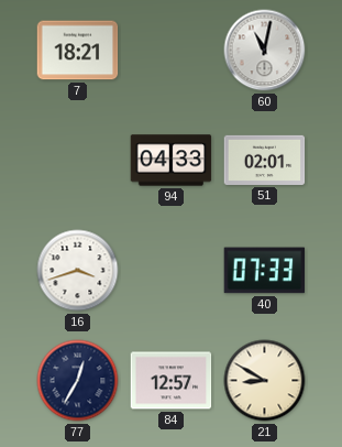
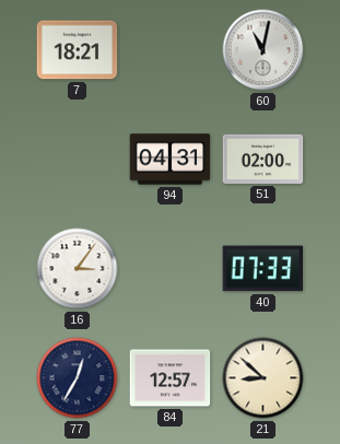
94: 04:33 -> 04:31
51: 02:01 -> 02:00
16: 3:42 -> 3:06
21: 8:50 -> 8:52
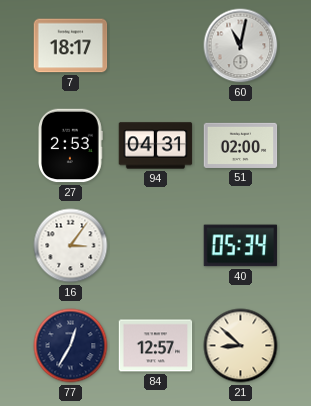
7: 18:21 -> 18:17
27: none -> 2:53
40: 07:33 -> 05:34
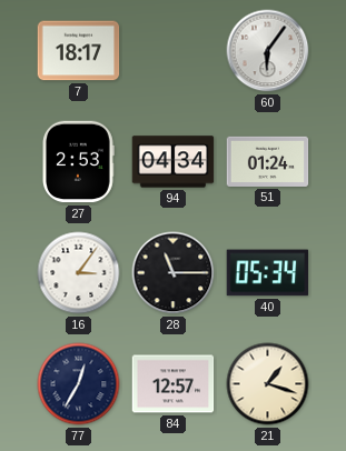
60: 11:02 -> 6:06
94: 04:31 -> 04:34
51: 02:00 -> 01:24
28: none -> 11:15
21: 8:52 -> 1:18
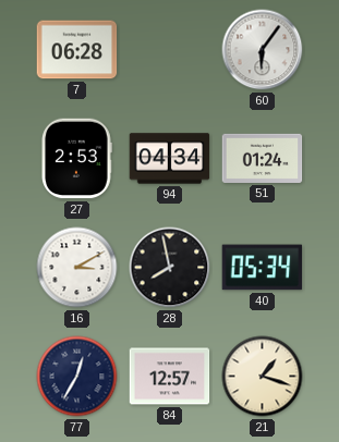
7: 18:17 -> 06:28
16: 3:06 -> 3:10
28: 11:15 -> 7:58
